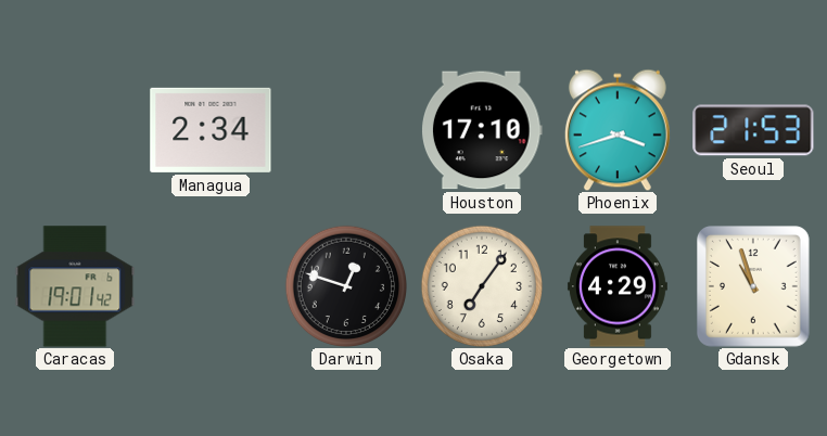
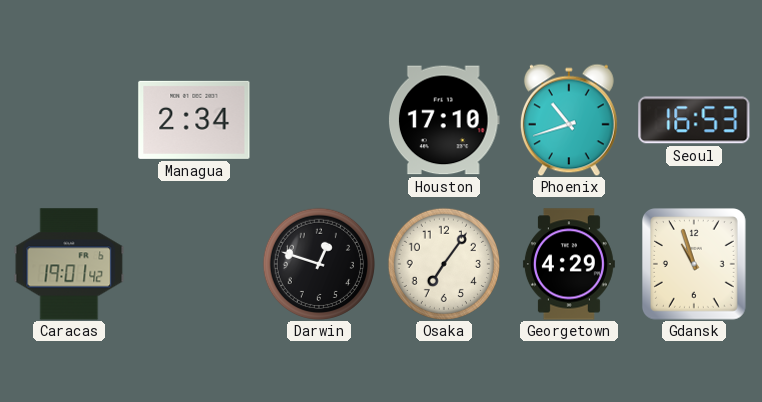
Phoenix: 3:42 -> 10:42
Seoul: 21:53 -> 16:53
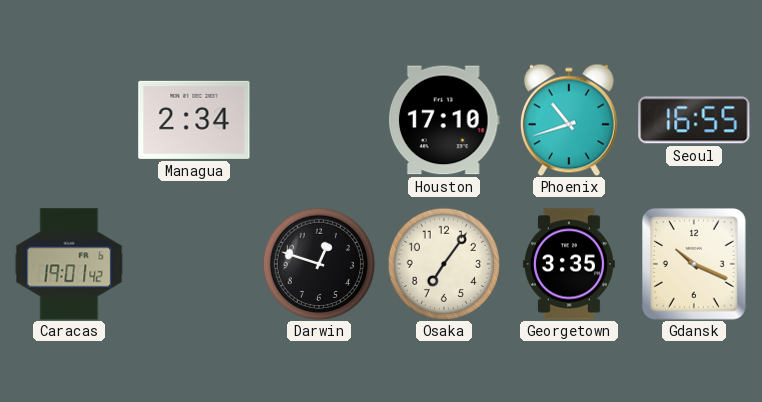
Seoul: 16:53 -> 16:55
Georgetown: 4:29 -> 3:35
Gdansk: 10:57 -> 10:19
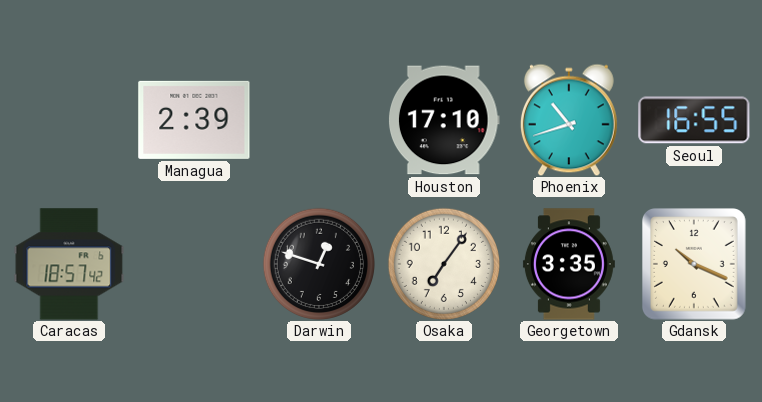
Managua: 2:34 -> 2:39
Caracas: 19:01 -> 18:57
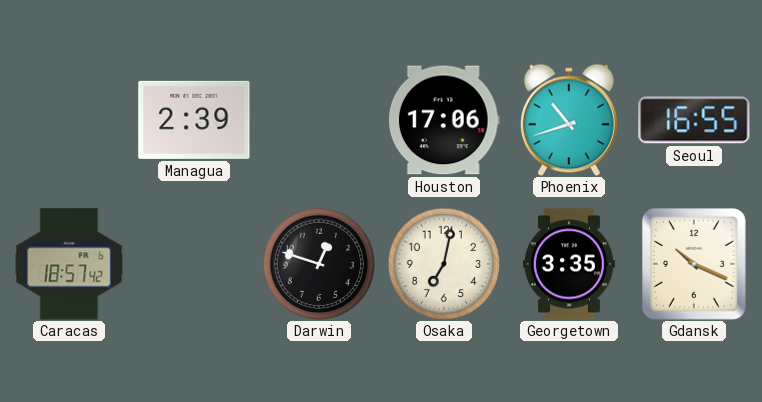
Houston: 17:10 -> 17:06
Osaka: 7:06 -> 7:02
